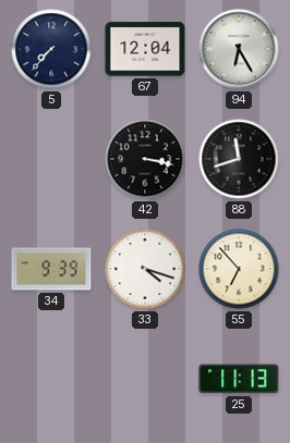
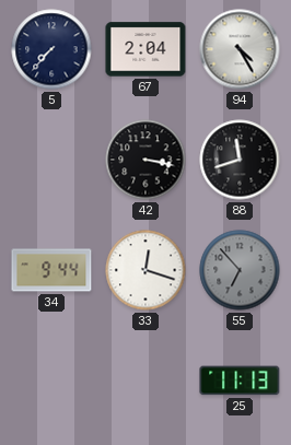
67: 12:04 -> 2:04
94: 6:25 -> 4:25
34: 9:39 -> 9:44
33: 4:18 -> 12:18
55 dial: cream -> grey
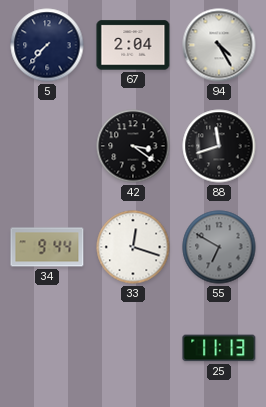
42: 3:17 -> 3:21
55: 6:53 -> 6:50
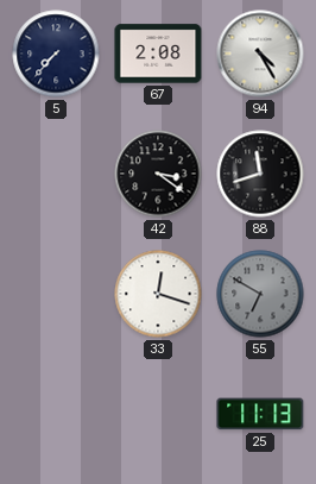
67: 2:04 -> 2:08
34: 9:44 -> none
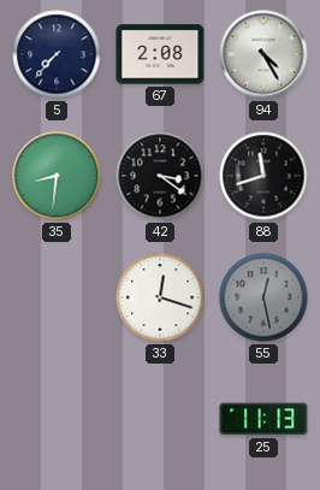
35: none -> 8:31
55: 6:50 -> 12:28
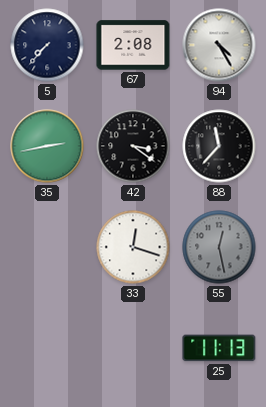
35: 8:31 -> 2:43
88: 11:42 -> 11:37
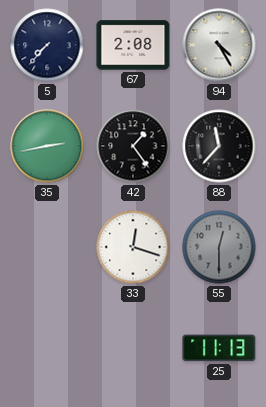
42: 3:21 -> 1:24
55: 12:28 -> 12:30
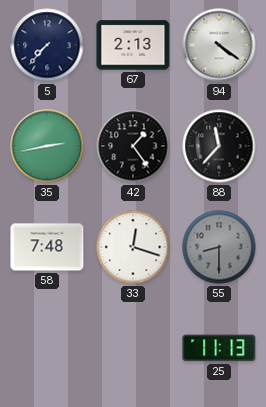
67: 2:08 -> 2:13
94: 4:25 -> 4:21
58: none -> 7:48
55: 12:30 -> 8:30
